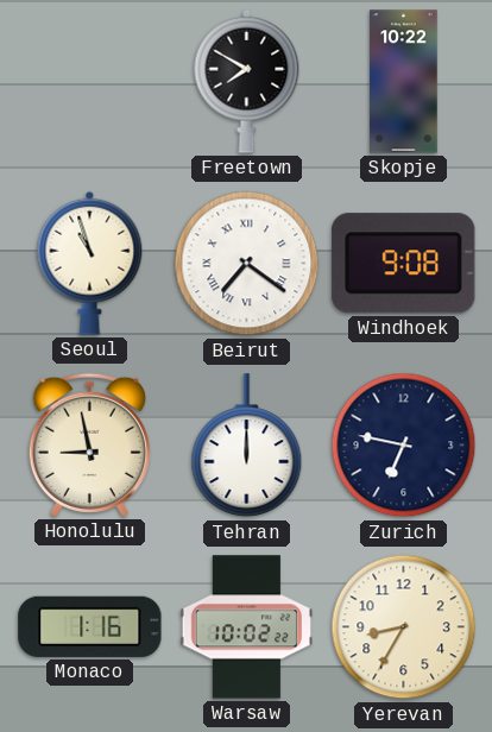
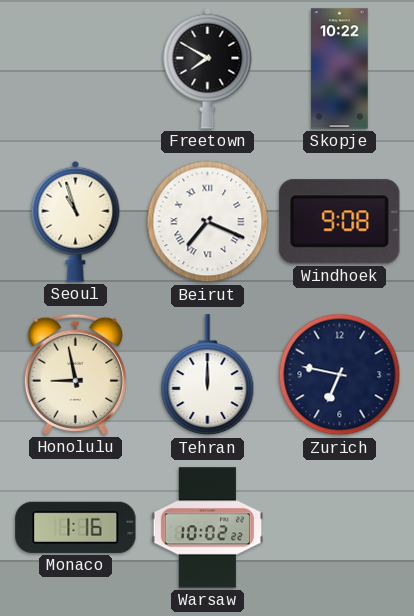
Beirut: 7:21 -> 7:19
Yerevan: 8:35 -> none
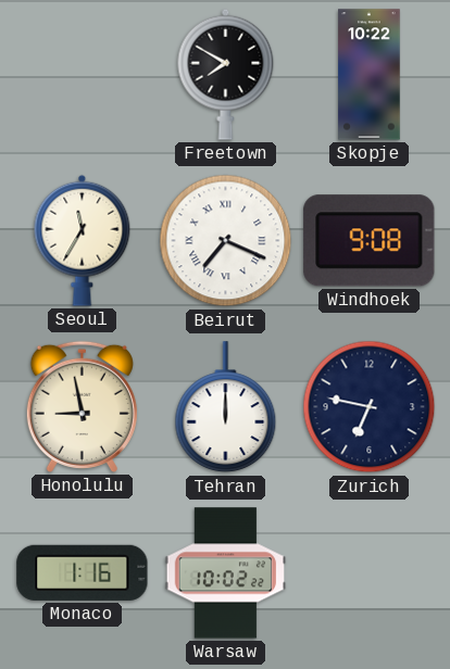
Seoul: 10:57 -> 11:35
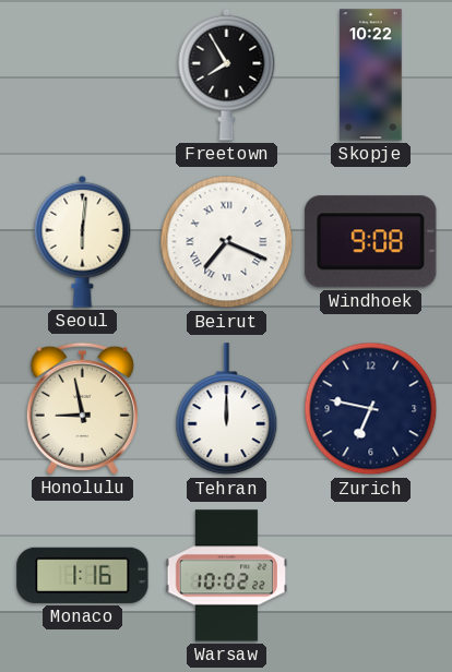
Freetown: 7:50 -> 7:55
Seoul: 11:35 -> 6:01
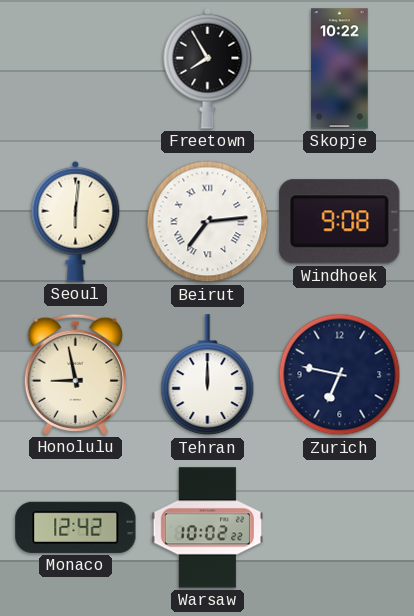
Beirut: 7:19 -> 7:14
Monaco: 1:16 -> 12:42
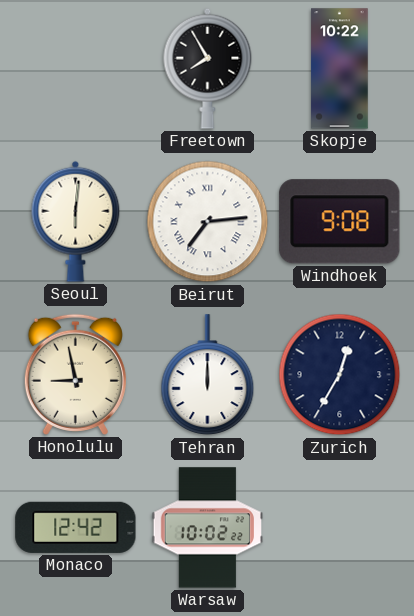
Zurich: 6:47 -> 12:35
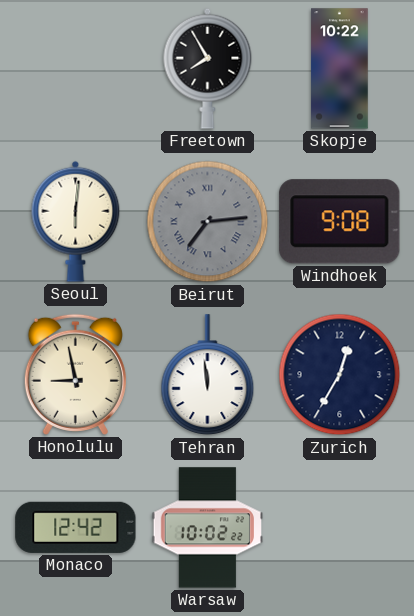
Beirut dial: white -> grey
Tehran: 12:00 -> 11:59
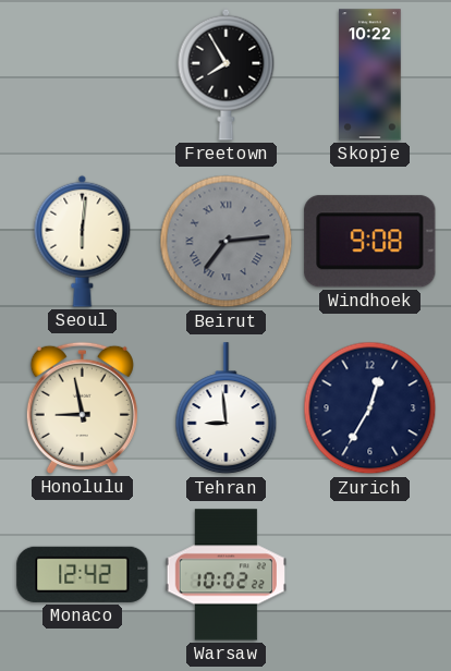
Tehran: 11:59 -> 8:59
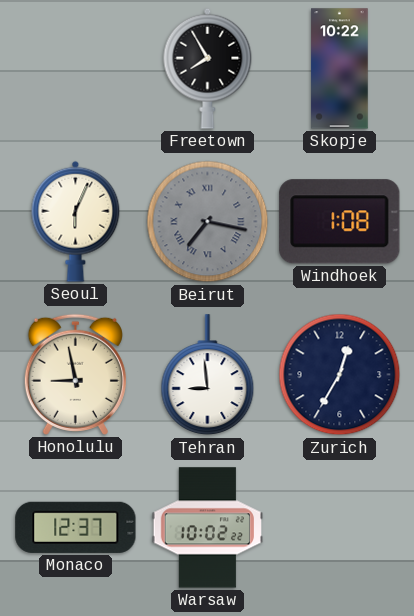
Seoul: 6:01 -> 6:04
Beirut: 7:14 -> 7:17
Windhoek: 9:08 -> 1:08
Monaco: 12:42 -> 12:37
